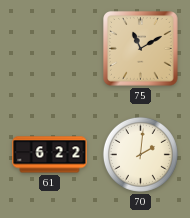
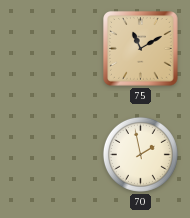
61: 6:22 -> none
70: 2:01 -> 1:58
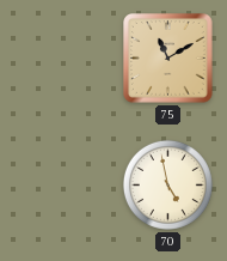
70: 1:58 -> 4:58
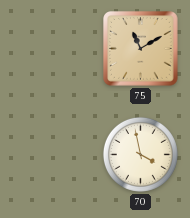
70: 4:58 -> 3:58
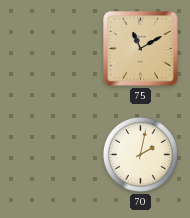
70: 3:58 -> 2:02
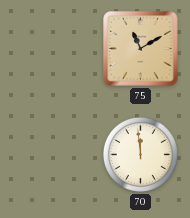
70: 2:02 -> 11:59
